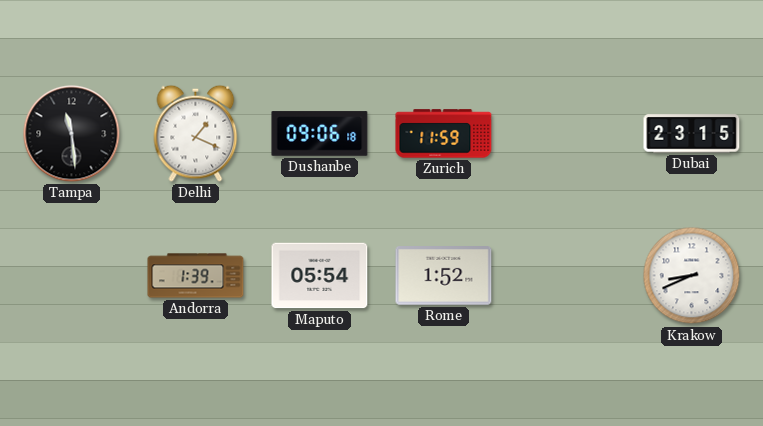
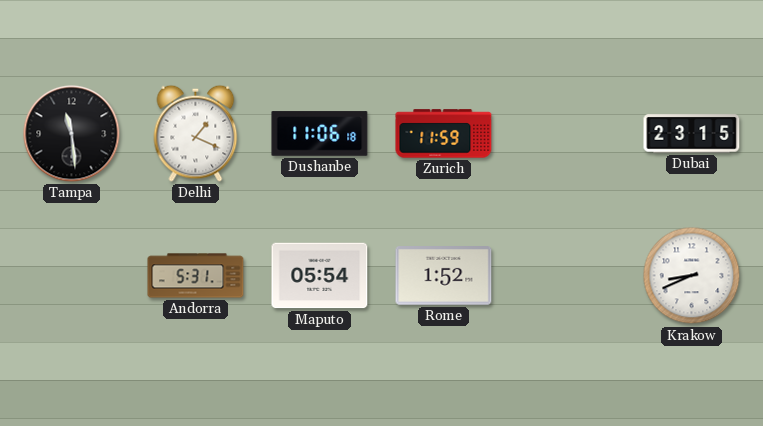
Dushanbe: 09:06 -> 11:06
Andorra: 1:39 -> 5:31
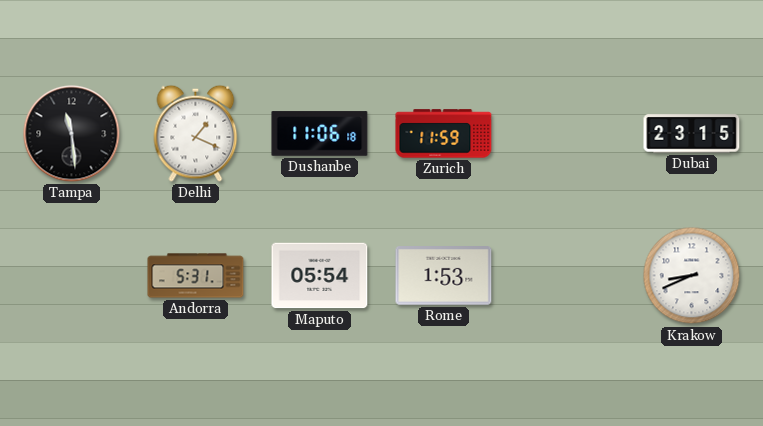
Rome: 1:52 -> 1:53
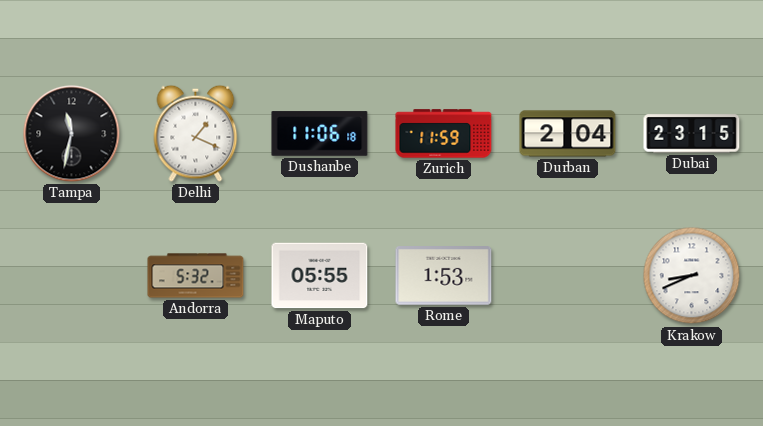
Tampa: 11:29 -> 11:32
Durban: none -> 2:04
Andorra: 5:31 -> 5:32
Maputo: 05:54 -> 05:55
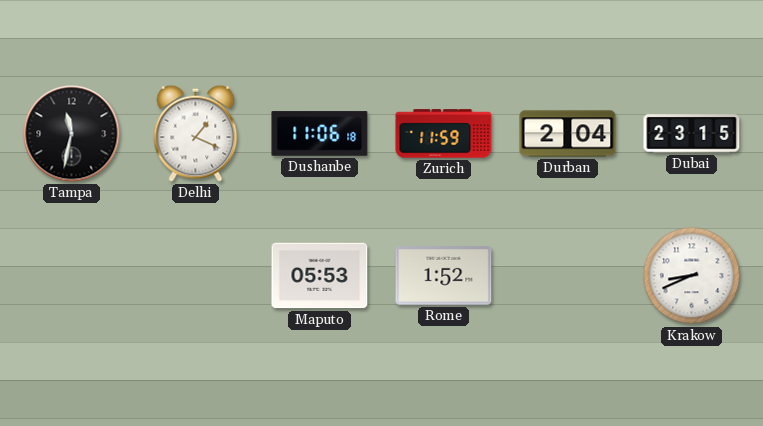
Andorra: 5:32 -> none
Maputo: 05:55 -> 05:53
Rome: 1:53 -> 1:52
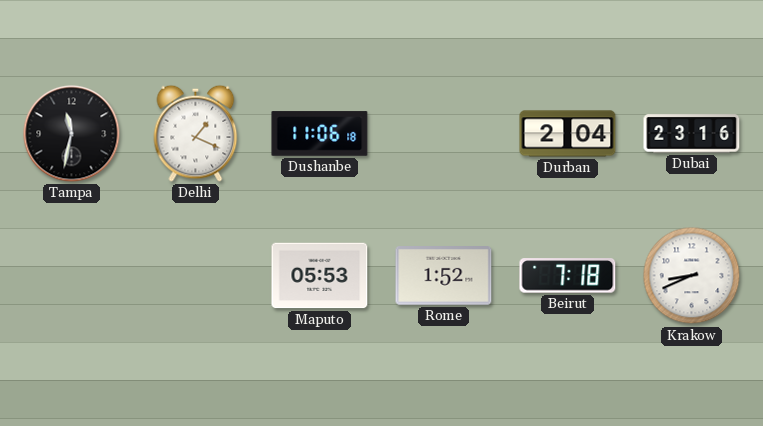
Zurich: 11:59 -> none
Dubai: 23:15 -> 23:16
Beirut: none -> 7:18
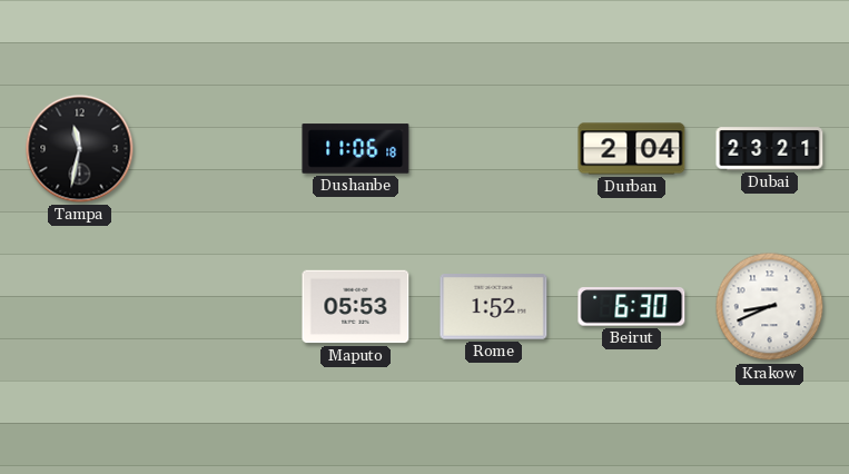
Delhi: 1:19 -> none
Dubai: 23:16 -> 23:21
Beirut: 7:18 -> 6:30
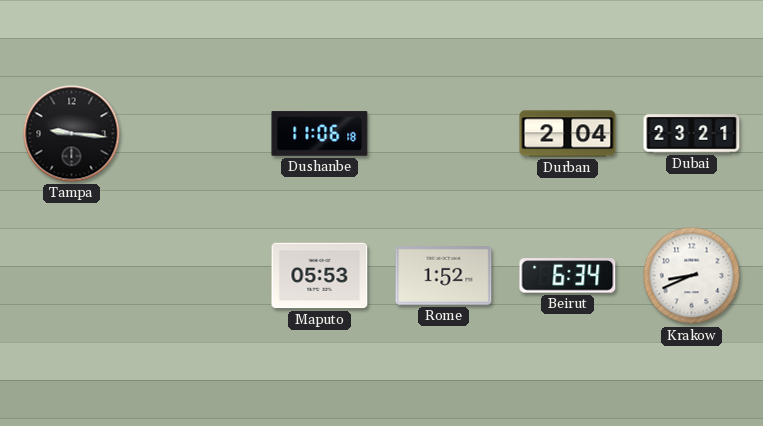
Tampa: 11:32 -> 9:16
Beirut: 6:30 -> 6:34
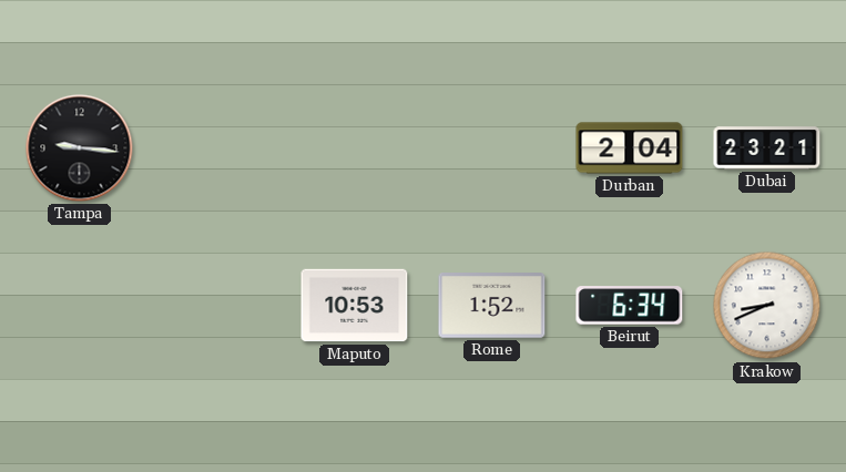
Dushanbe: 11:06 -> none
Maputo: 05:53 -> 10:53
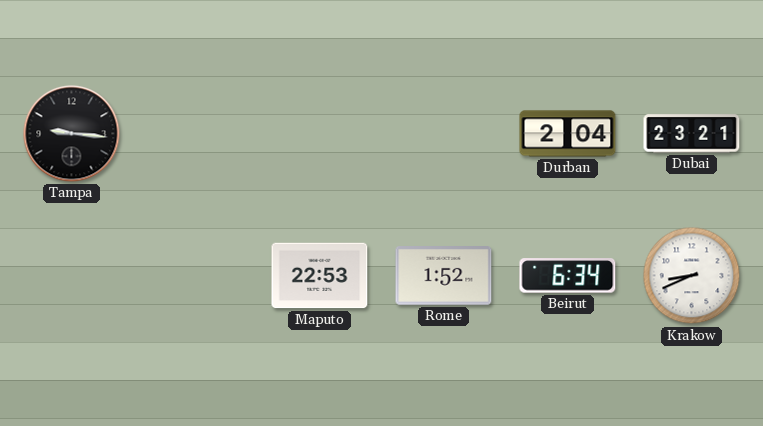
Maputo: 10:53 -> 22:53
